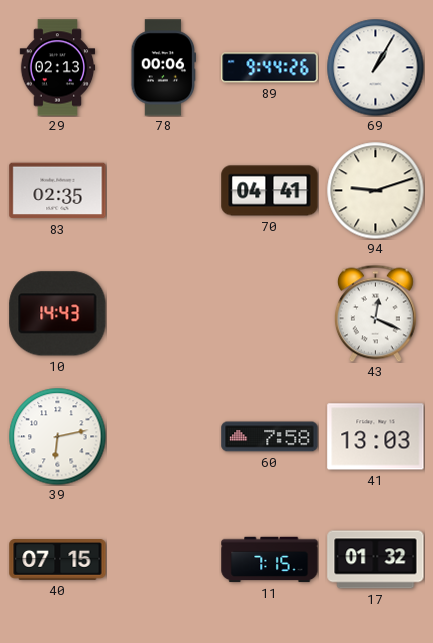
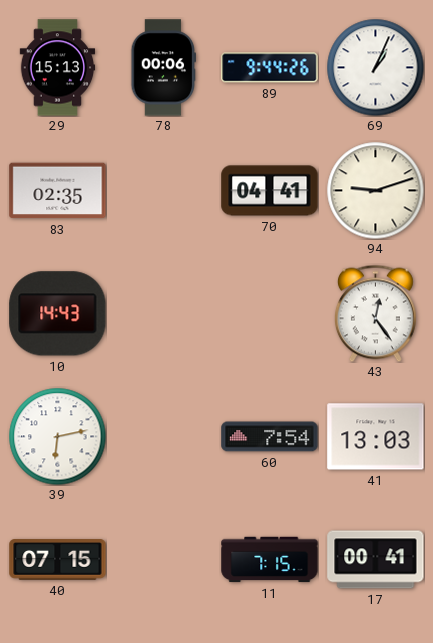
29: 02:13 -> 15:13
69: 1:05 -> 1:04
43: 12:19 -> 12:24
60: 7:58 -> 7:54
17: 01:32 -> 00:41
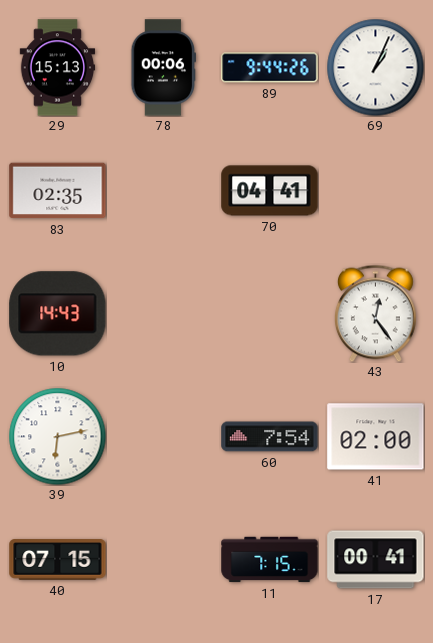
94: 9:12 -> none
41: 13:03 -> 02:00
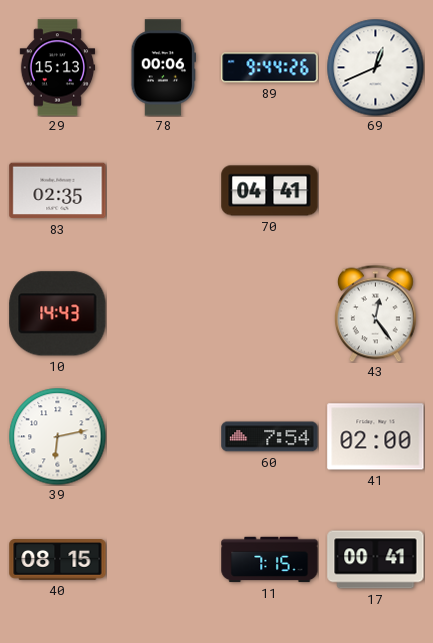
69: 1:04 -> 12:41
40: 07:15 -> 08:15
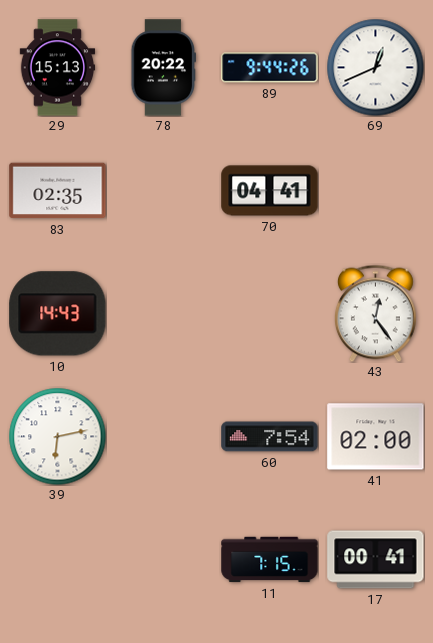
78: 00:06 -> 20:22
40: 08:15 -> none
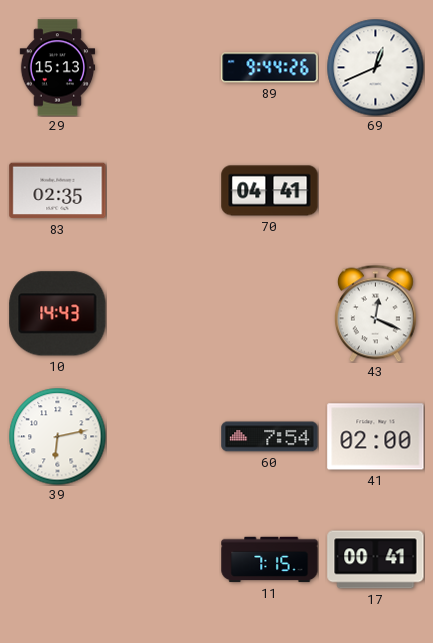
78: 20:22 -> none
43: 12:24 -> 12:19
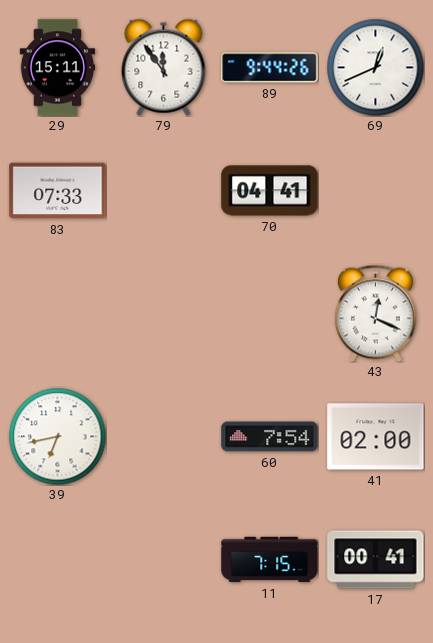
29: 15:13 -> 15:11
79: none -> 11:54
83: 02:35 -> 07:33
10: 14:43 -> none
39: 6:13 -> 6:43
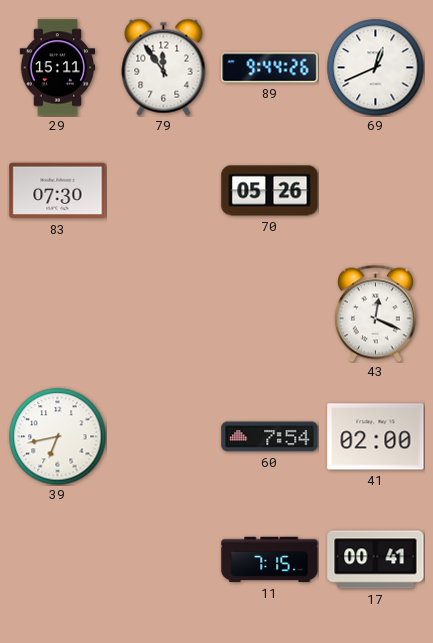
83: 07:33 -> 07:30
70: 04:41 -> 05:26
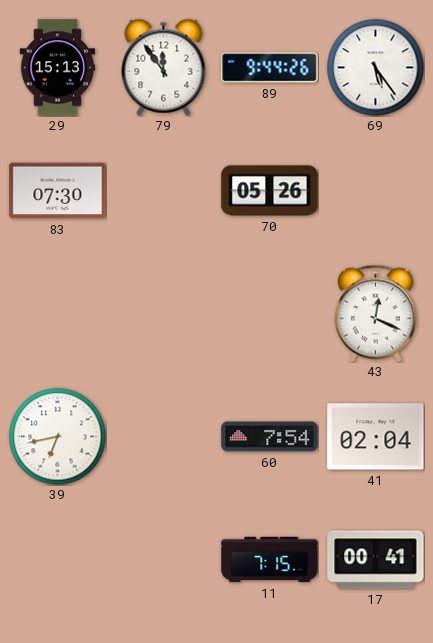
29: 15:11 -> 15:13
69: 12:41 -> 5:24
41: 02:00 -> 02:04
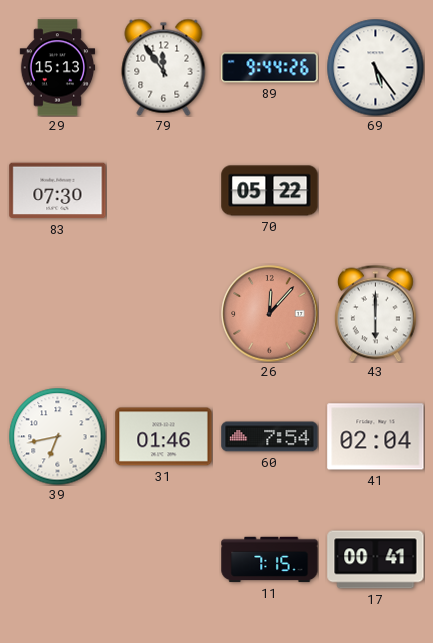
70: 05:26 -> 05:22
26: none -> 12:07
43: 12:19 -> 6:00
31: none -> 01:46
